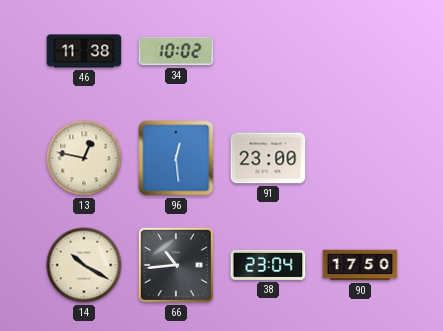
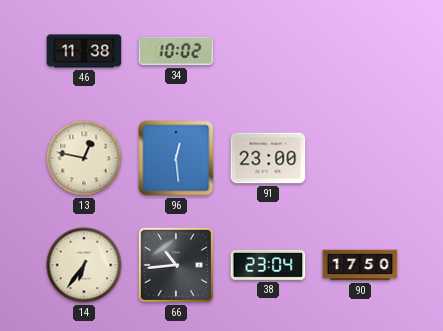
14: 10:20 -> 6:36
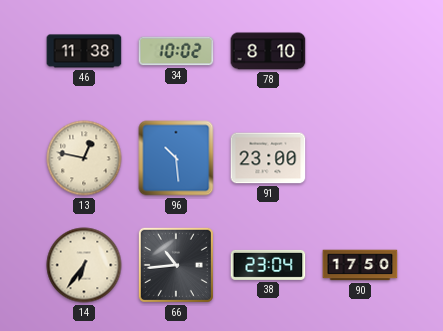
78: none -> 8:10
96: 12:29 -> 10:29
